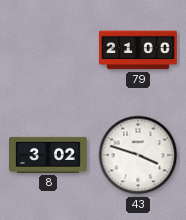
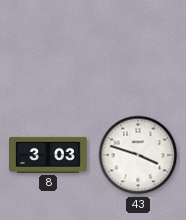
79: 21:00 -> none
8: 3:02 -> 3:03
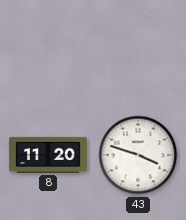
8: 3:03 -> 11:20
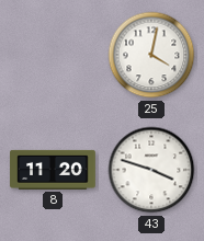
25: none -> 4:02
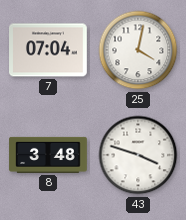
7: none -> 07:04
8: 11:20 -> 3:48
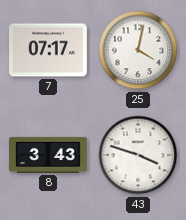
7: 07:04 -> 07:17
8: 3:48 -> 3:43
